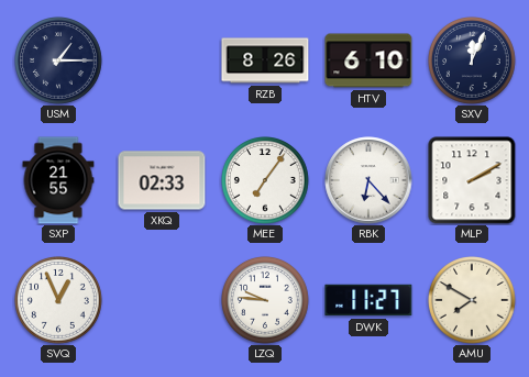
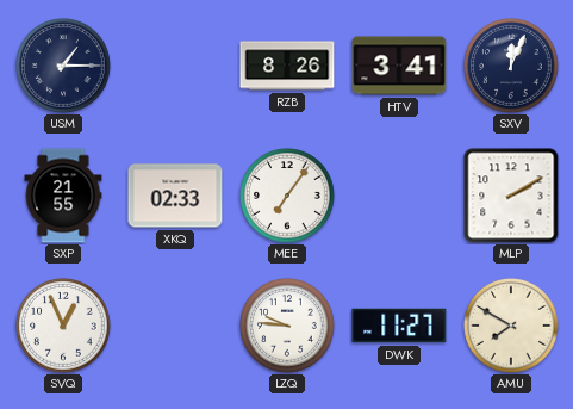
HTV: 6:10 -> 3:41
RBK: 6:23 -> none
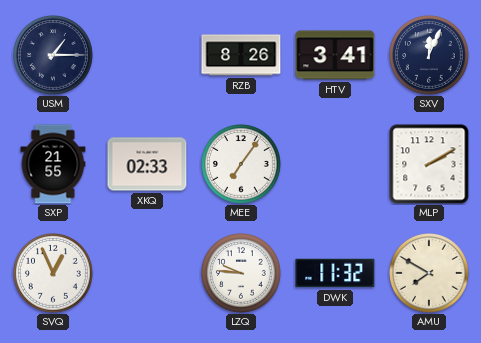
DWK: 11:27 -> 11:32
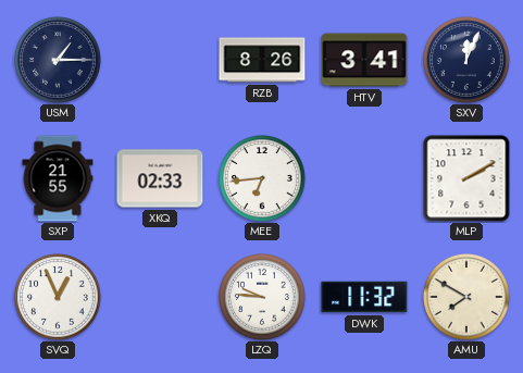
MEE: 7:06 -> 6:44
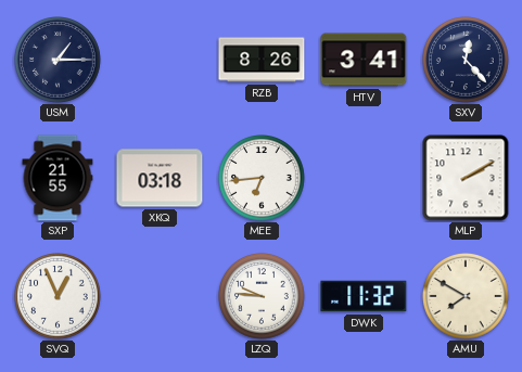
SXV: 12:04 -> 12:23
XKQ: 02:33 -> 03:18
